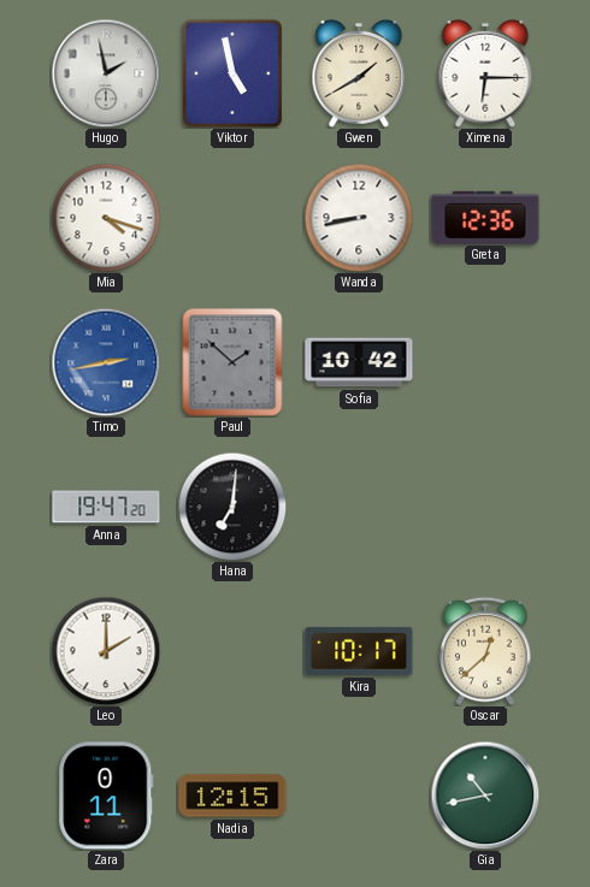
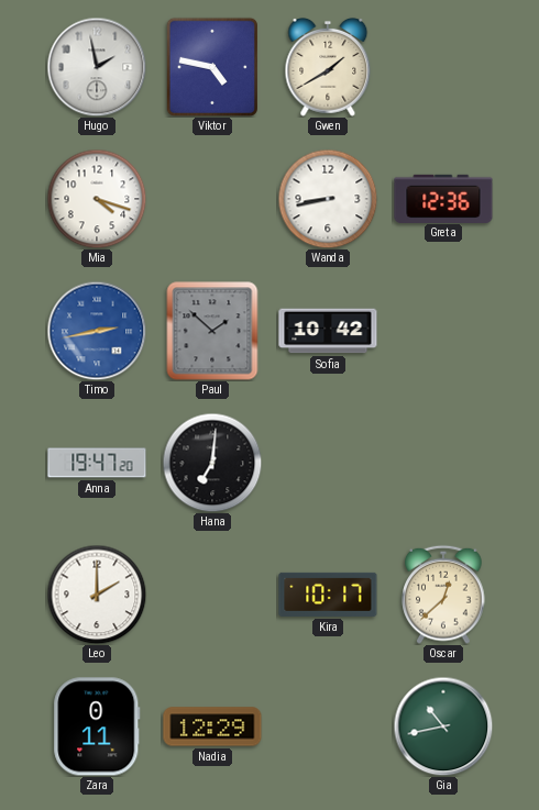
Viktor: 4:58 -> 4:47
Ximena: 6:15 -> none
Nadia: 12:15 -> 12:29
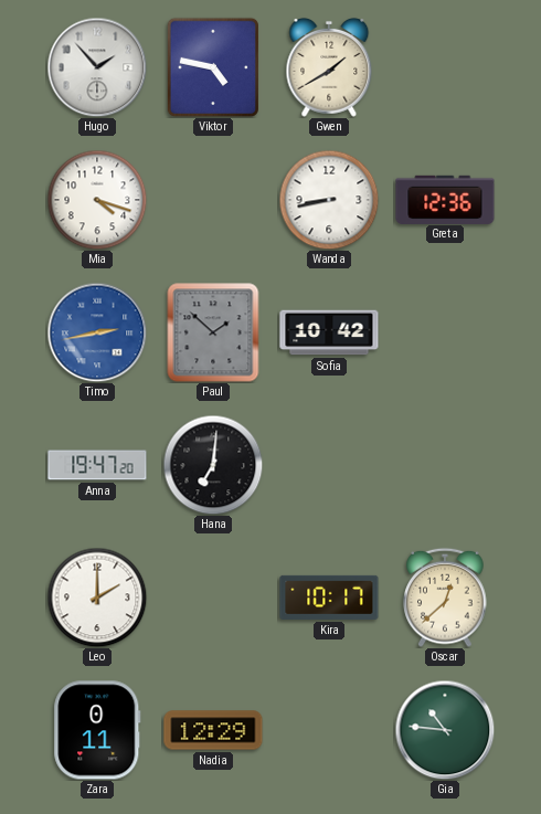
Hugo: 1:58 -> 1:53
Gia: 10:43 -> 10:46
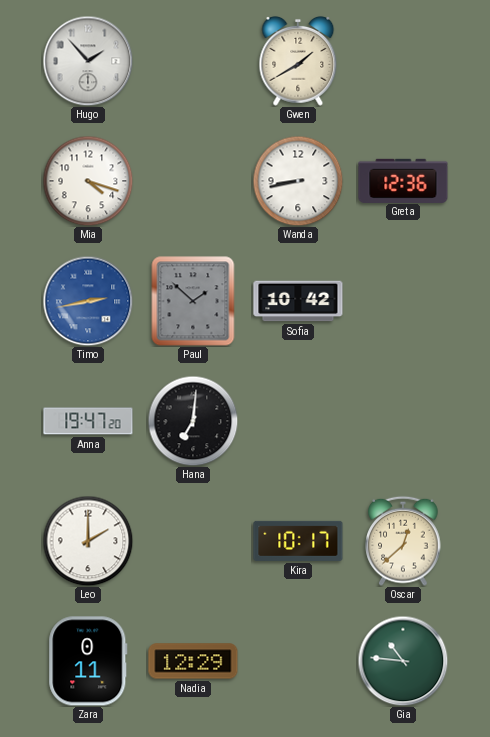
Viktor: 4:47 -> none
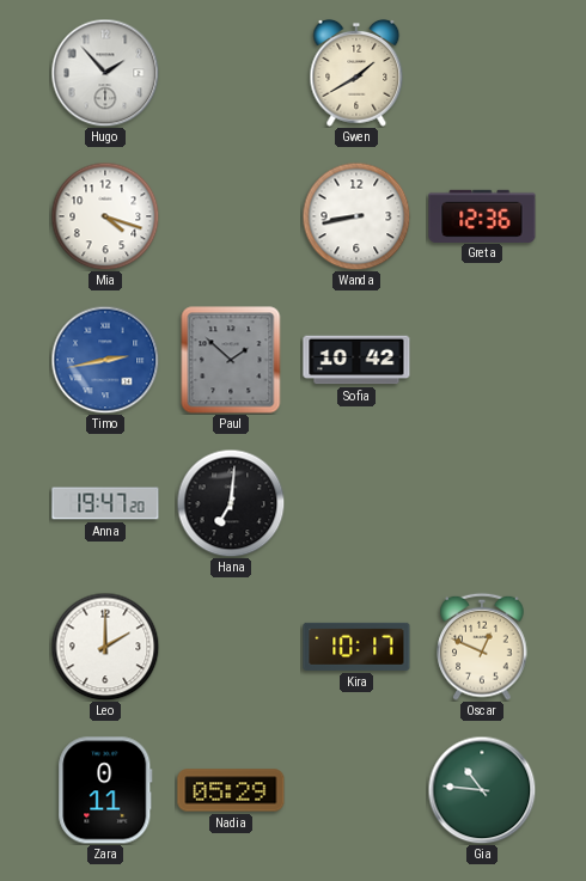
Oscar: 12:38 -> 12:49
Nadia: 12:29 -> 05:29
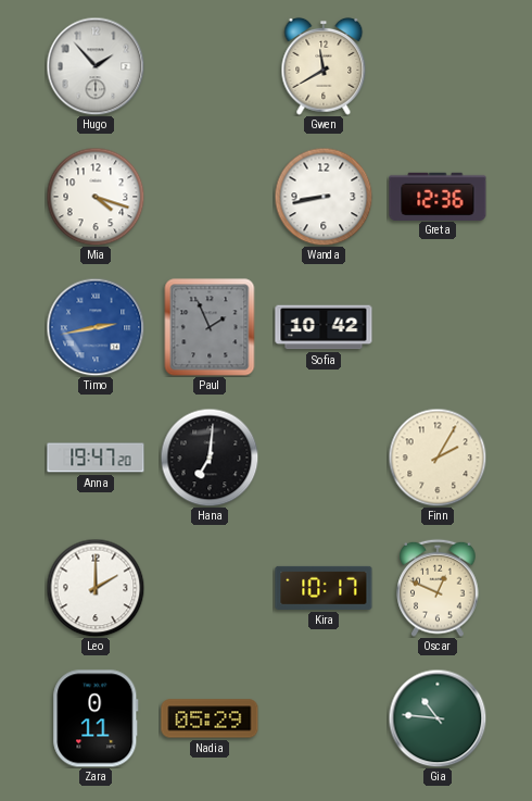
Gwen: 1:40 -> 11:40
Paul: 1:52 -> 1:56
Finn: none -> 2:05
